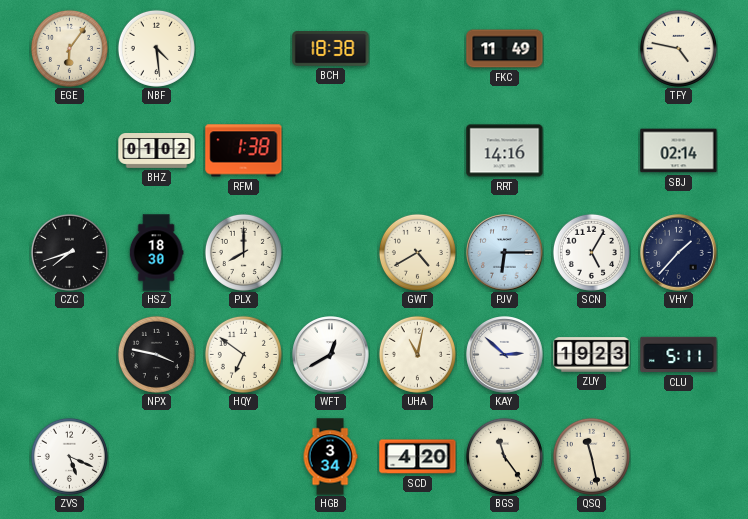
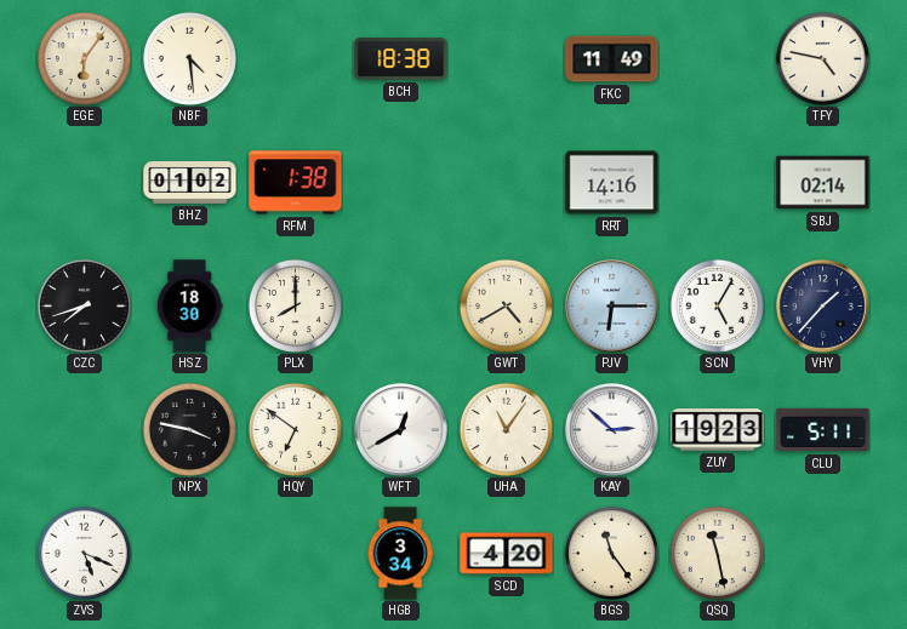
UHA: 11:02 -> 11:06
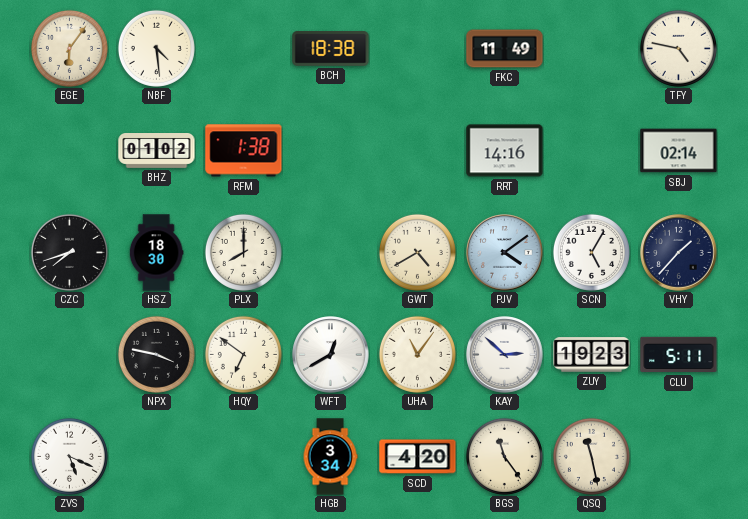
PJV: 6:15 -> 4:09
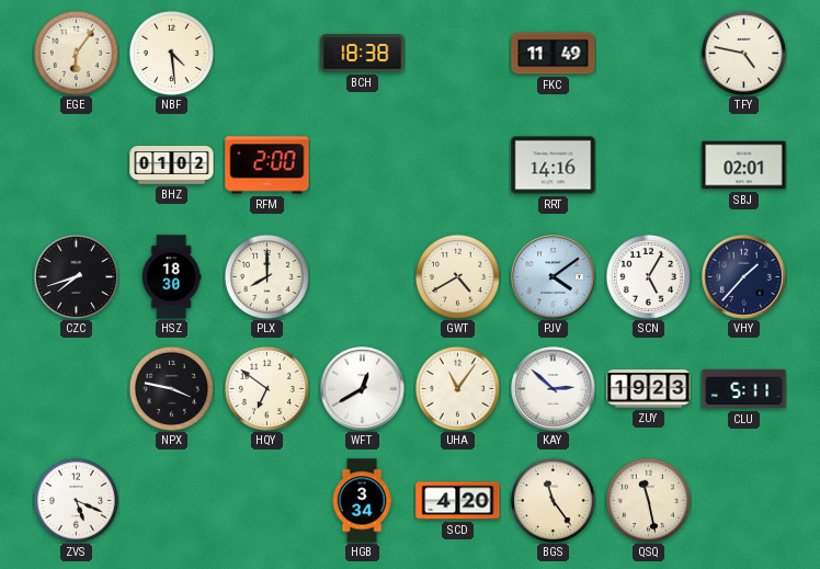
RFM: 1:38 -> 2:00
SBJ: 02:14 -> 02:01
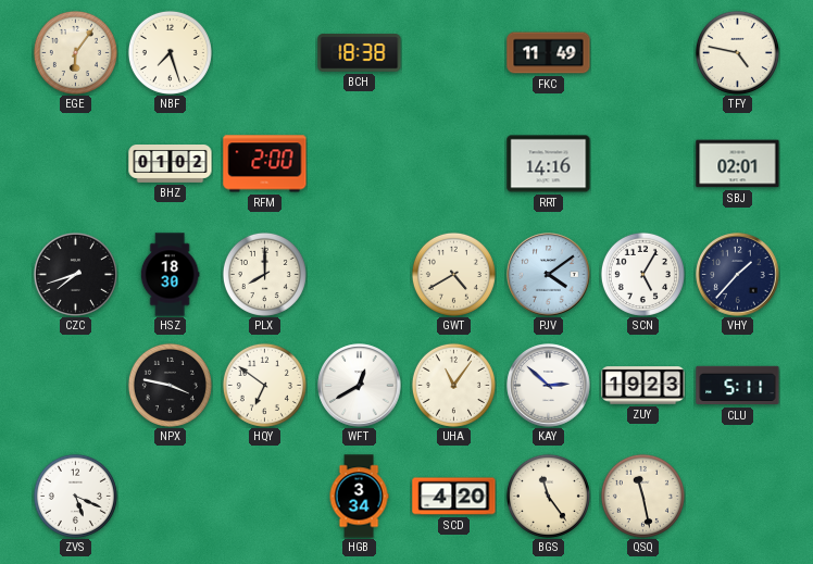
NBF: 4:29 -> 7:27
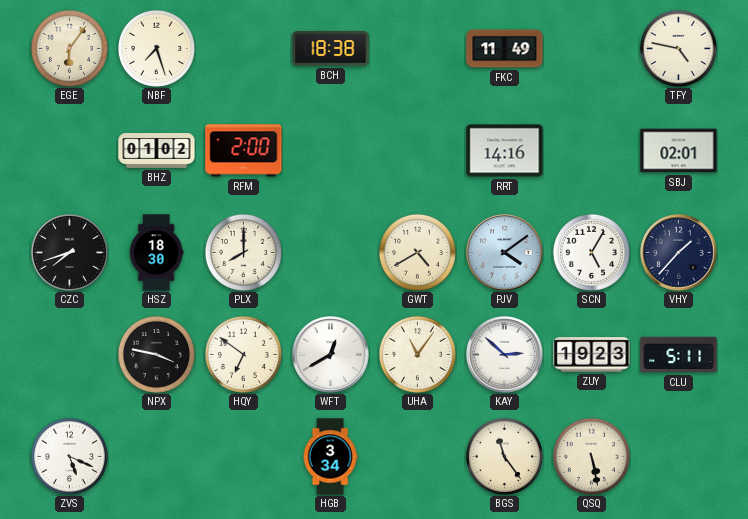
SCD: 4:20 -> none
QSQ: 11:28 -> 5:28
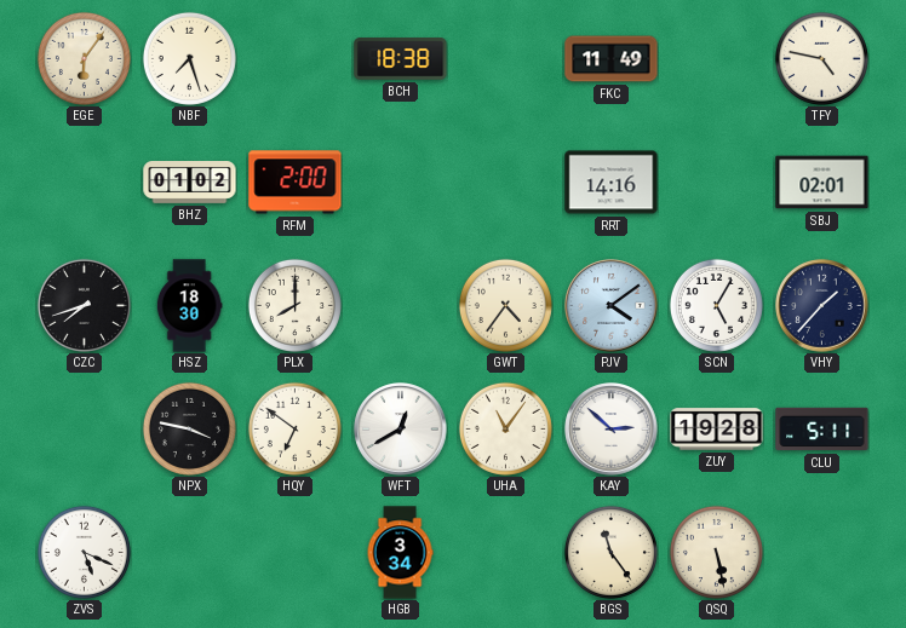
GWT: 4:40 -> 4:36
ZUY: 19:23 -> 19:28
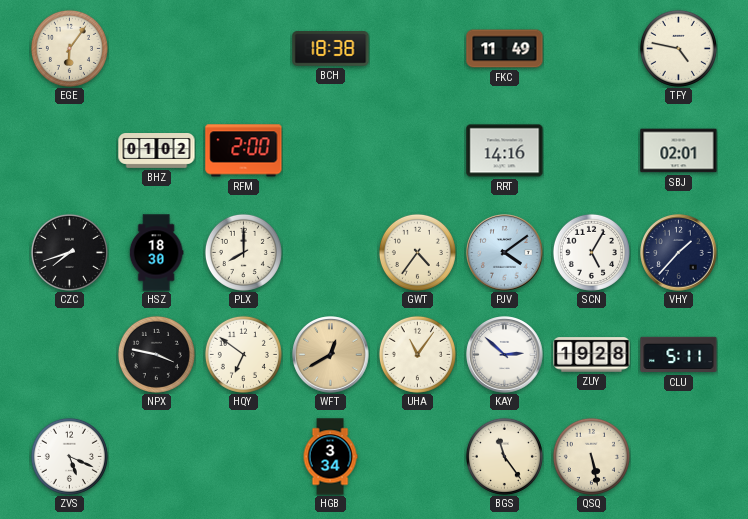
NBF: 7:27 -> none
WFT dial: white -> champagne
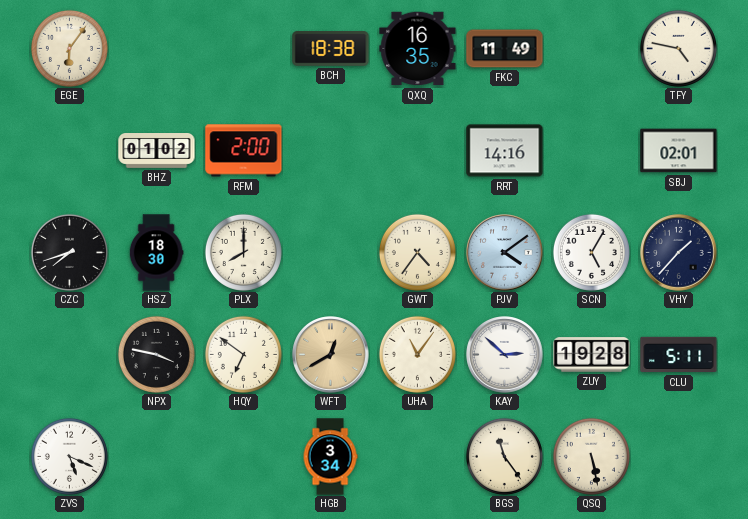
QXQ: none -> 16:35
